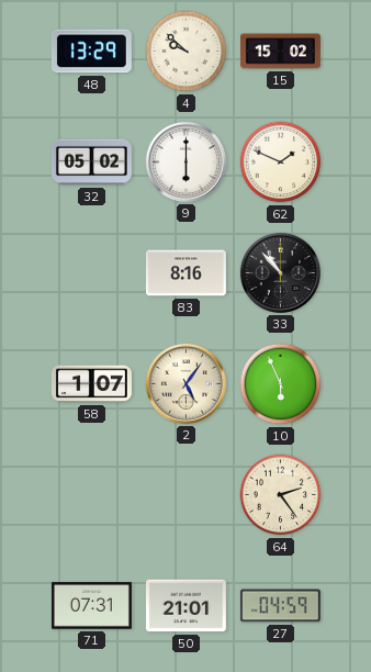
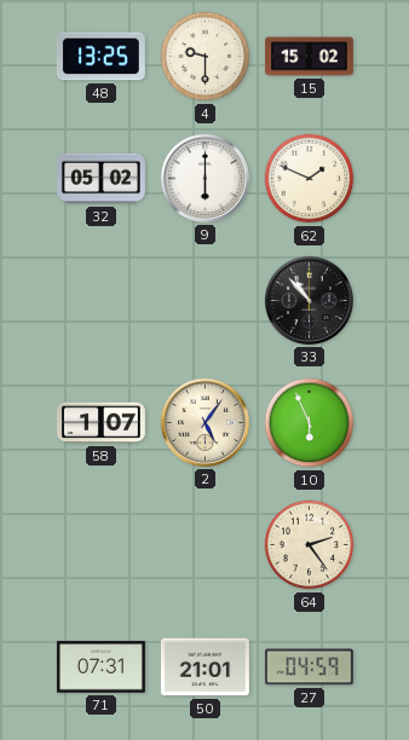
48: 13:29 -> 13:25
4: 9:52 -> 9:30
83: 8:16 -> none
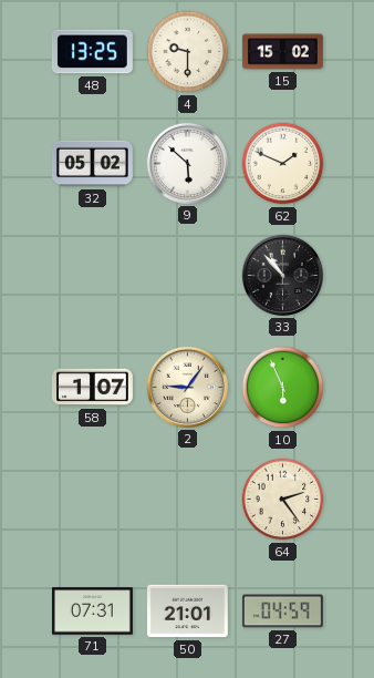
9: 6:00 -> 5:52
2: 5:06 -> 9:06
